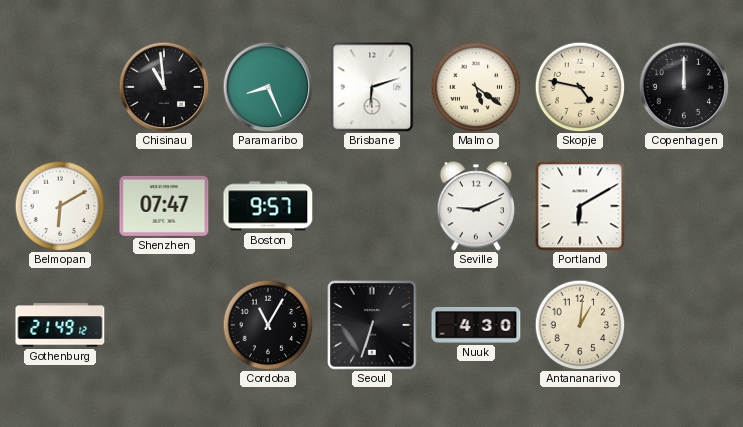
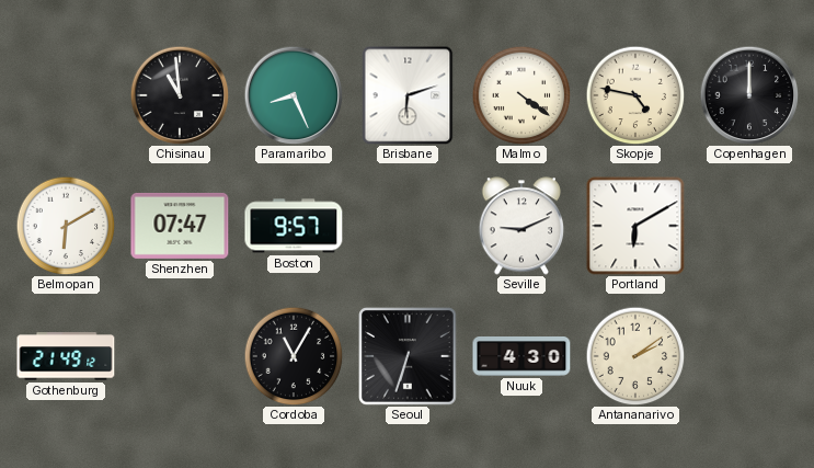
Malmo: 5:21 -> 4:21
Antananarivo: 1:01 -> 2:09
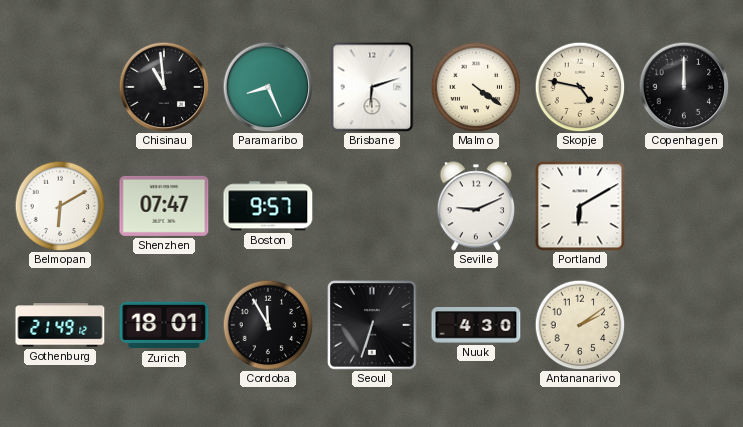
Zurich: none -> 18:01
Cordoba: 11:05 -> 11:55
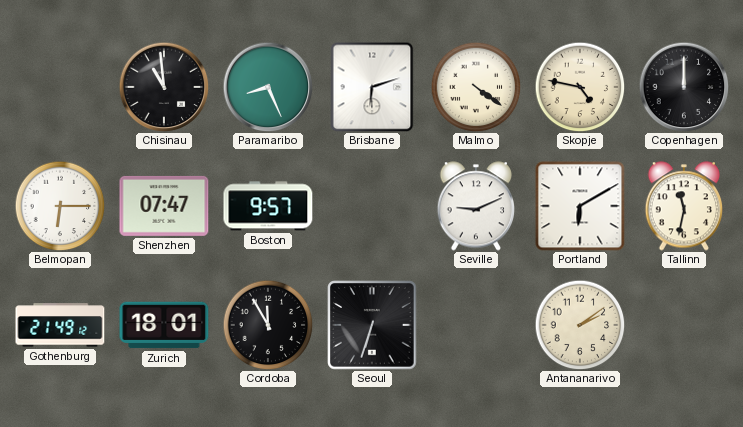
Belmopan: 6:10 -> 6:15
Tallinn: none -> 11:32
Nuuk: 4:30 -> none
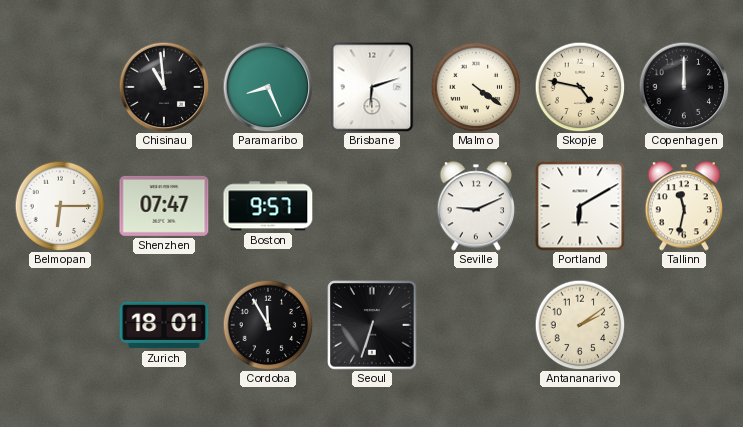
Gothenburg: 21:49 -> none
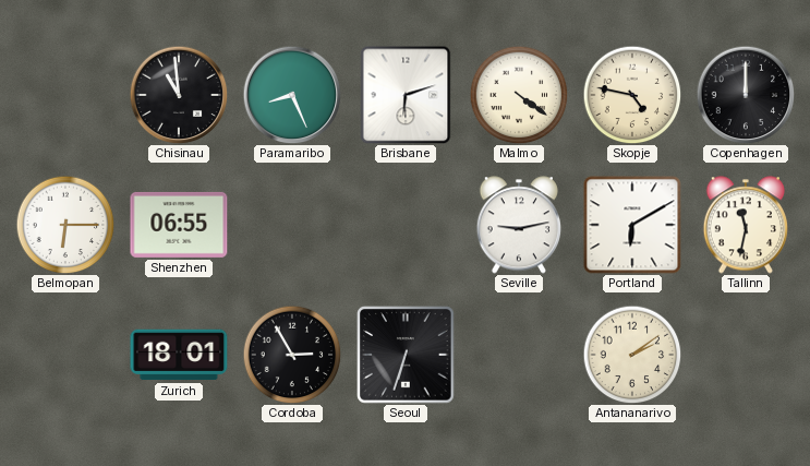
Shenzhen: 07:47 -> 06:55
Boston: 9:57 -> none
Seville: 9:11 -> 9:13
Cordoba: 11:55 -> 2:55
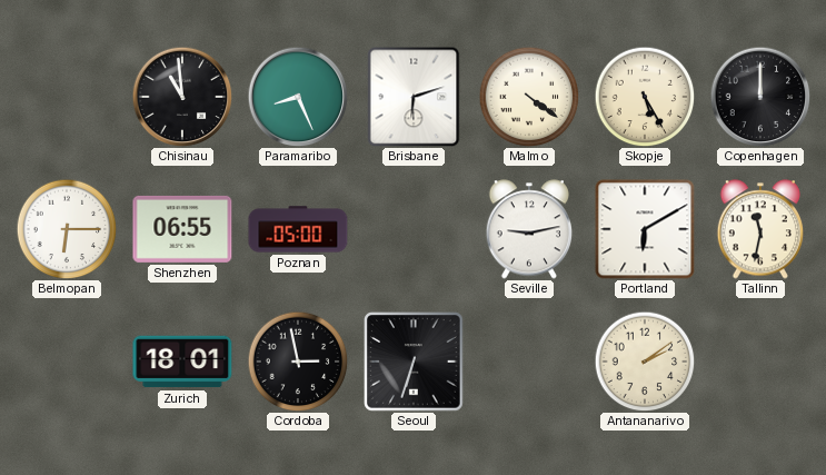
Skopje: 4:47 -> 5:25
Poznan: none -> 05:00
Cordoba: 2:55 -> 2:58
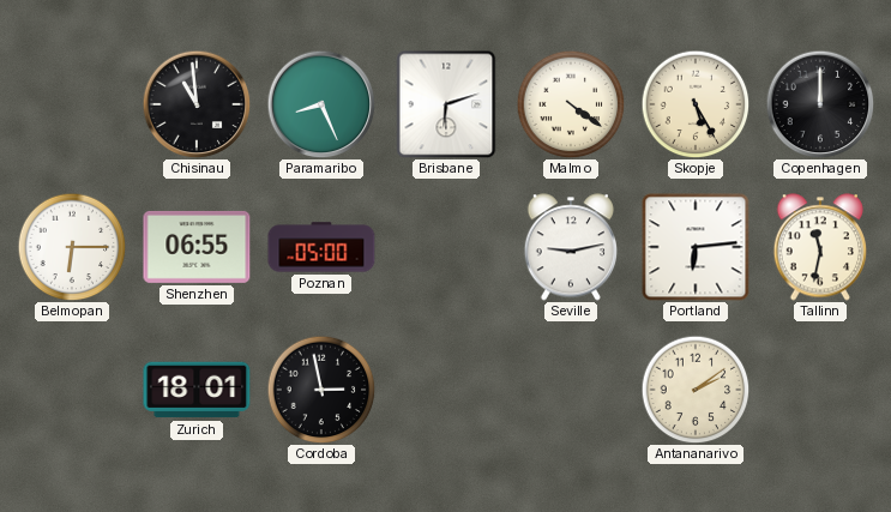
Portland: 6:10 -> 6:14
Seoul: 6:33 -> none
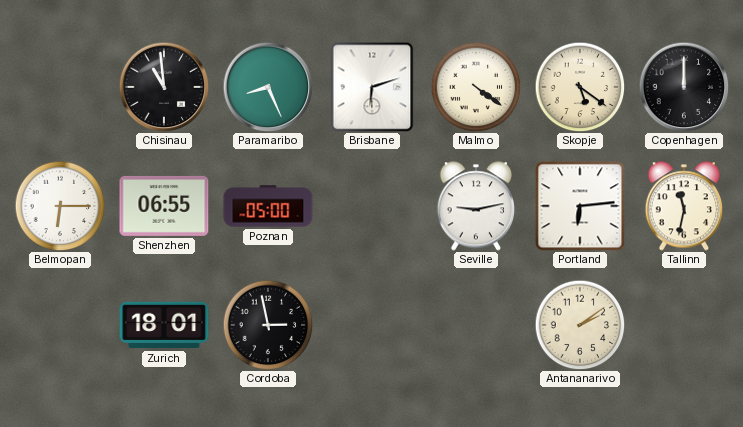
Skopje: 5:25 -> 5:21
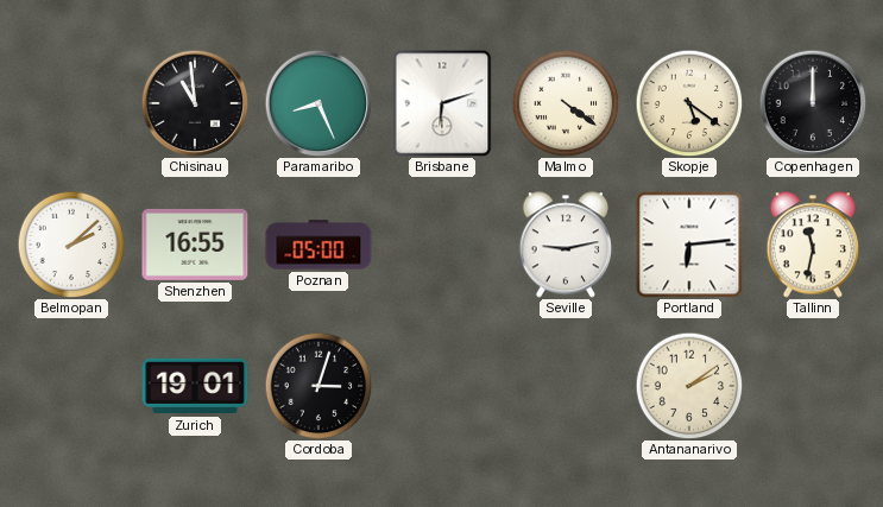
Belmopan: 6:15 -> 2:08
Shenzhen: 06:55 -> 16:55
Zurich: 18:01 -> 19:01
Cordoba: 2:58 -> 3:03
